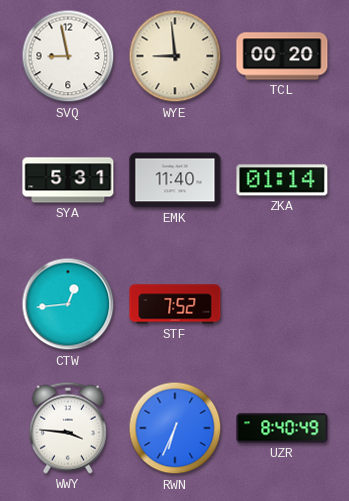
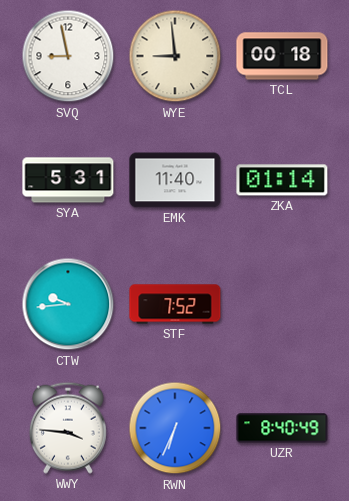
TCL: 00:20 -> 00:18
CTW: 12:44 -> 9:44
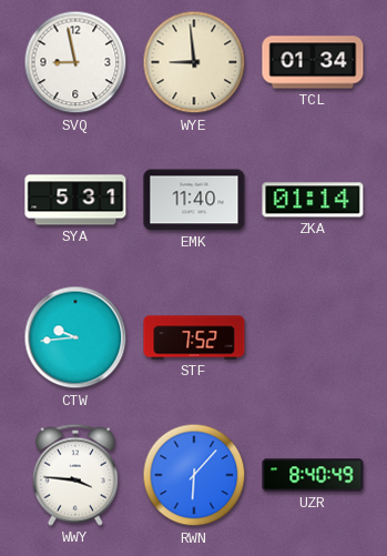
TCL: 00:18 -> 01:34
RWN: 6:34 -> 6:07
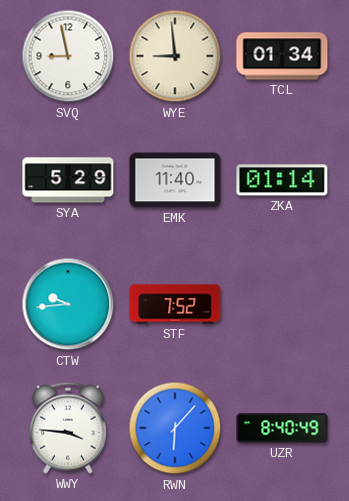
SYA: 5:31 -> 5:29
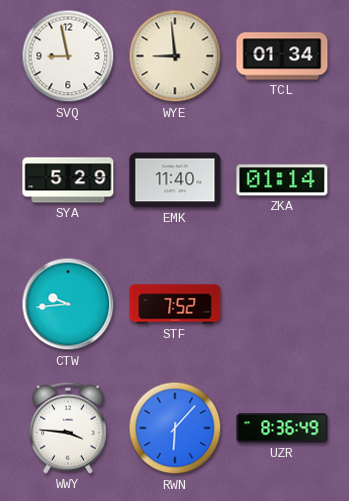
UZR: 8:40 -> 8:36
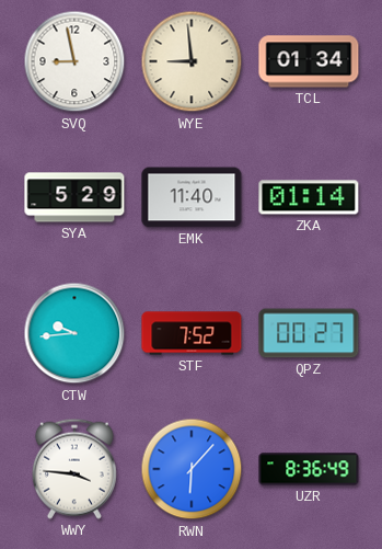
QPZ: none -> 00:27
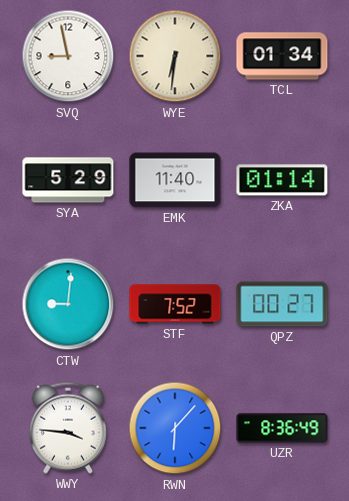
WYE: 8:59 -> 6:31
CTW: 9:44 -> 9:01
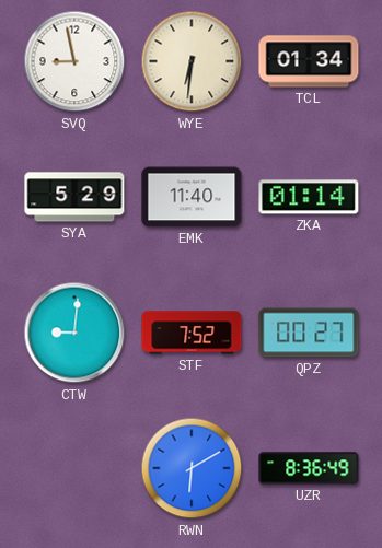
WWY: 3:46 -> none
RWN: 6:07 -> 6:10
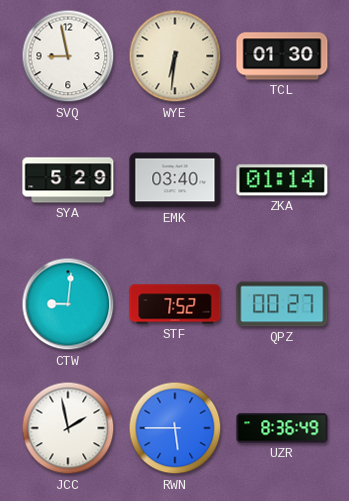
TCL: 01:34 -> 01:30
EMK: 11:40 -> 03:40
JCC: none -> 1:58
RWN: 6:10 -> 5:45
